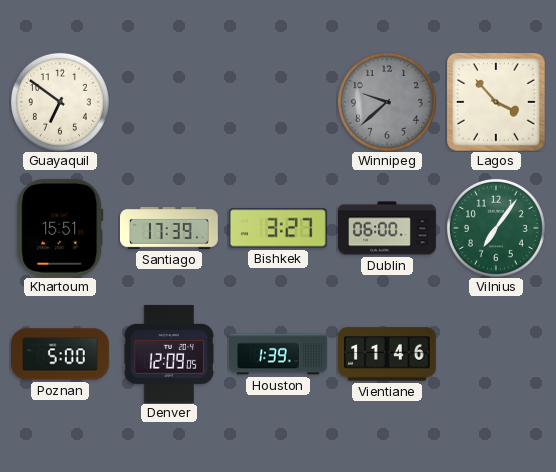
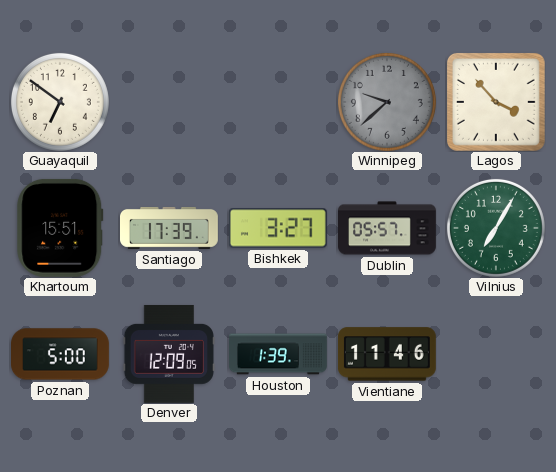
Dublin: 06:00 -> 05:57
Vilnius: 7:06 -> 7:05
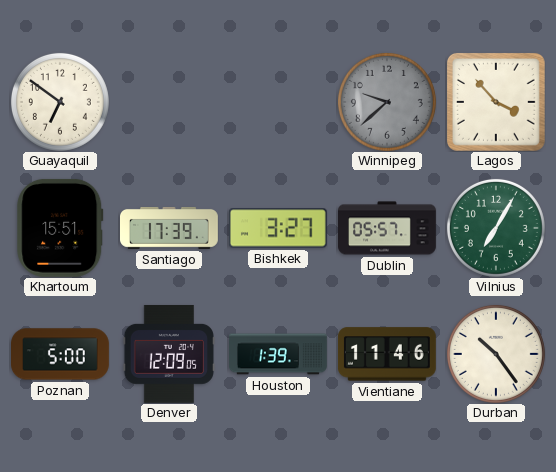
Durban: none -> 10:24
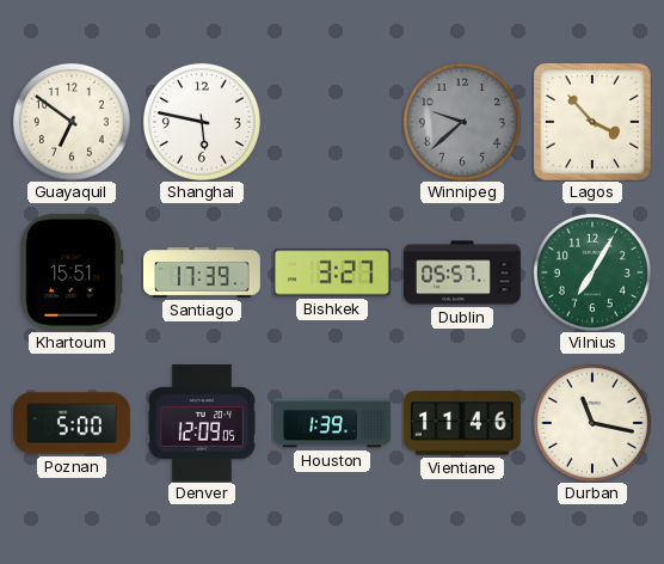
Shanghai: none -> 5:47
Durban: 10:24 -> 11:17
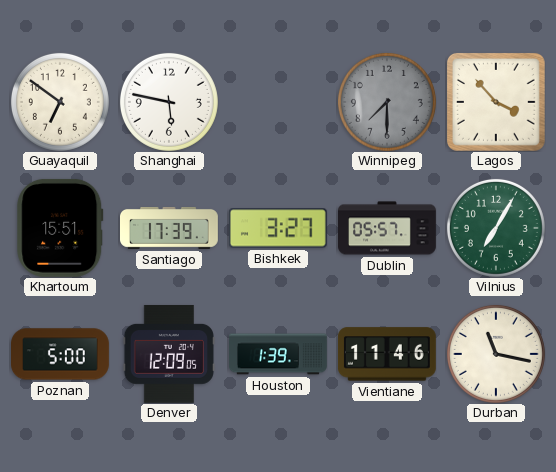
Winnipeg: 9:38 -> 7:30
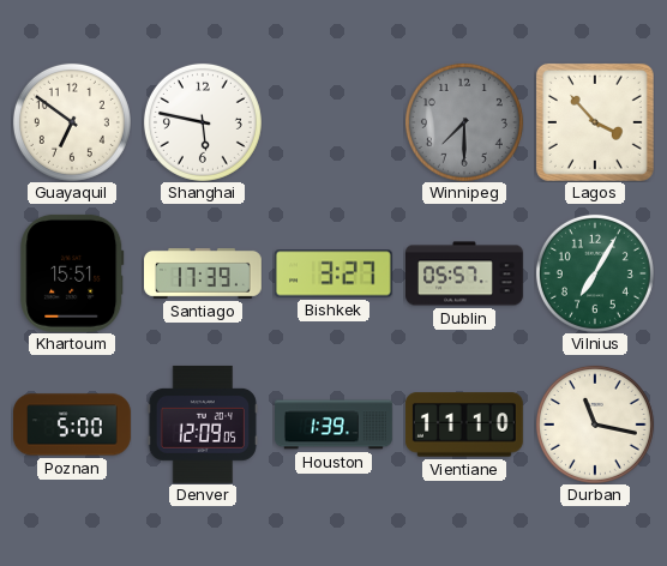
Vientiane: 11:46 -> 11:10
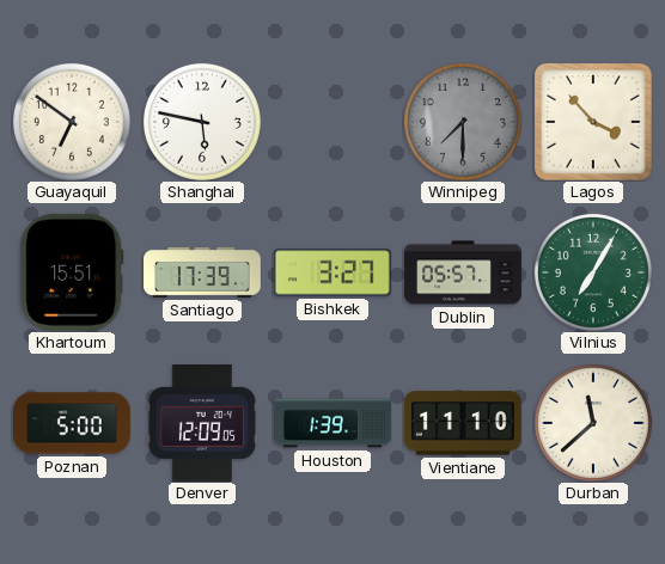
Durban: 11:17 -> 11:38
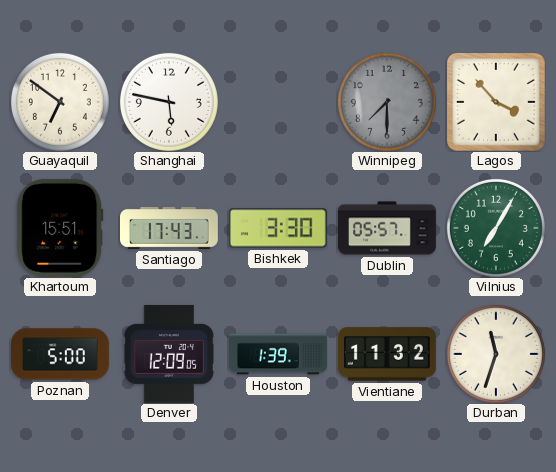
Santiago: 17:39 -> 17:43
Bishkek: 3:27 -> 3:30
Vientiane: 11:10 -> 11:32
Durban: 11:38 -> 11:33
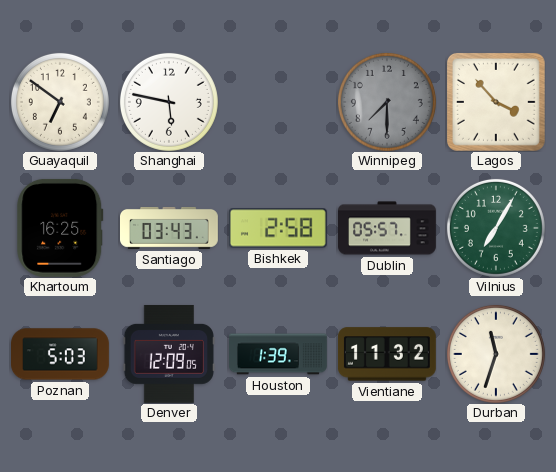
Khartoum: 15:51 -> 16:25
Santiago: 17:43 -> 03:43
Bishkek: 3:30 -> 2:58
Poznan: 5:00 -> 5:03
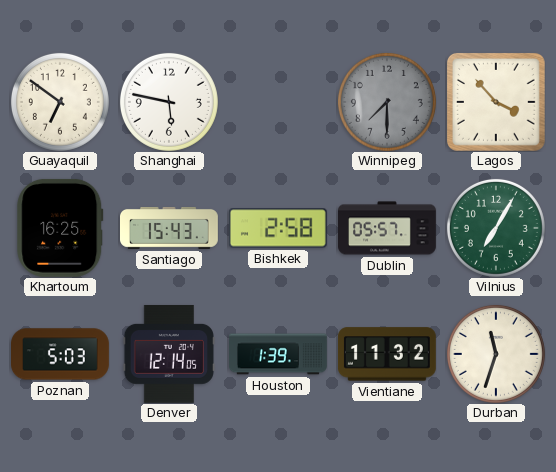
Santiago: 03:43 -> 15:43
Denver: 12:09 -> 12:14
